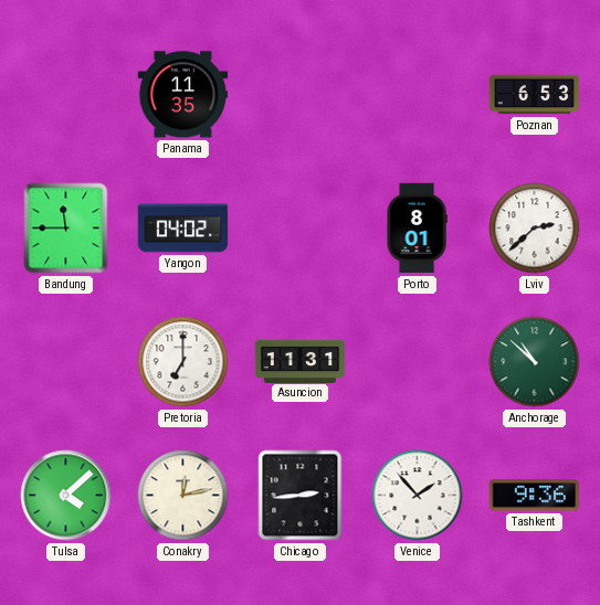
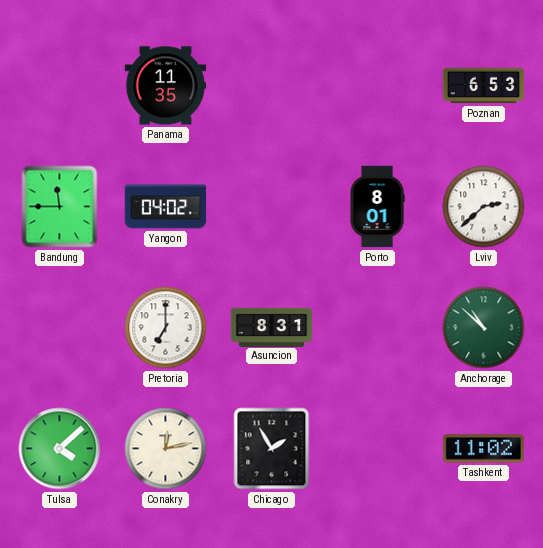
Asuncion: 11:31 -> 8:31
Chicago: 2:44 -> 1:55
Venice: 1:53 -> none
Tashkent: 9:36 -> 11:02
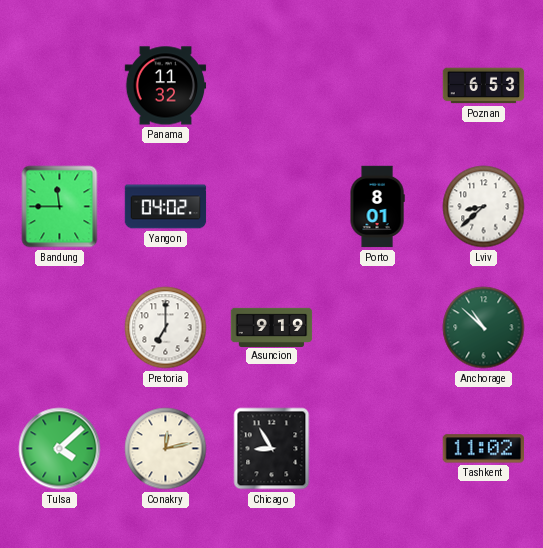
Panama: 11:35 -> 11:32
Lviv: 2:38 -> 8:38
Asuncion: 8:31 -> 9:19
Chicago: 1:55 -> 8:55
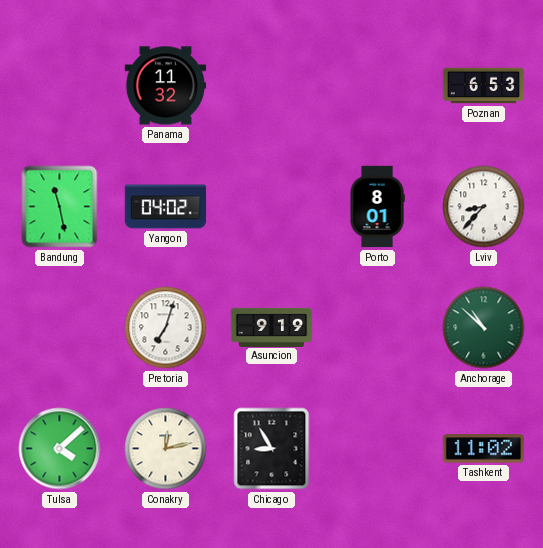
Bandung: 11:45 -> 11:28
Lviv: 8:38 -> 8:37
Pretoria: 7:00 -> 7:03
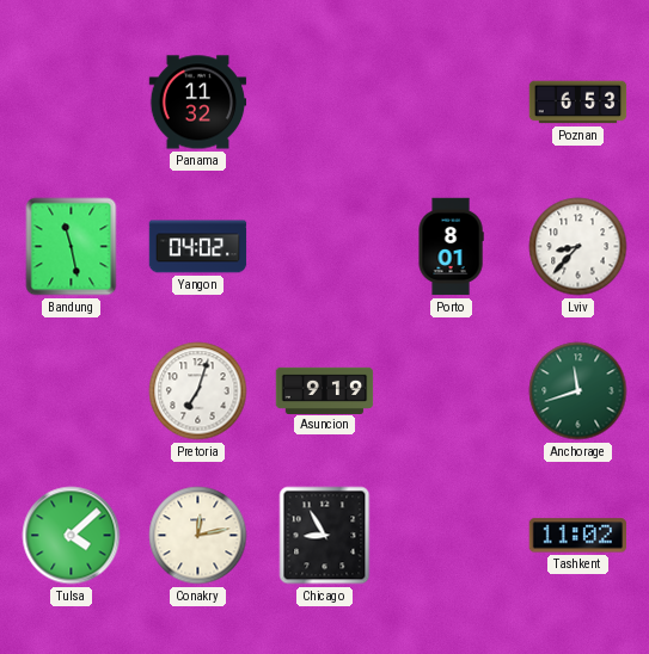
Anchorage: 10:52 -> 11:42
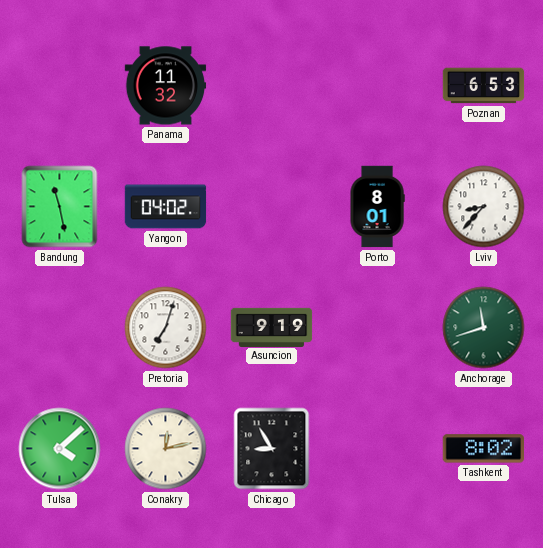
Tashkent: 11:02 -> 8:02
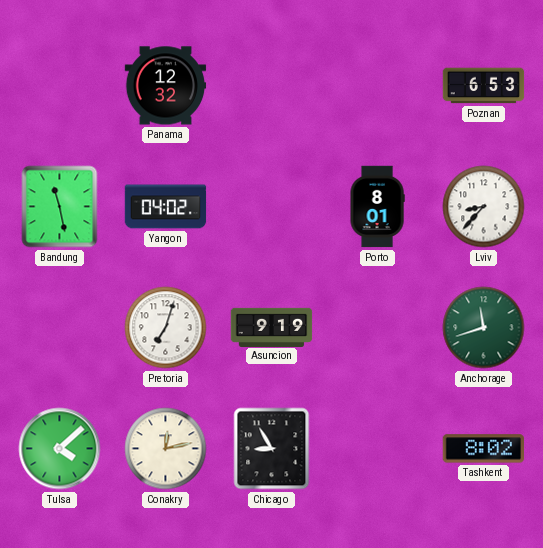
Panama: 11:32 -> 12:32
